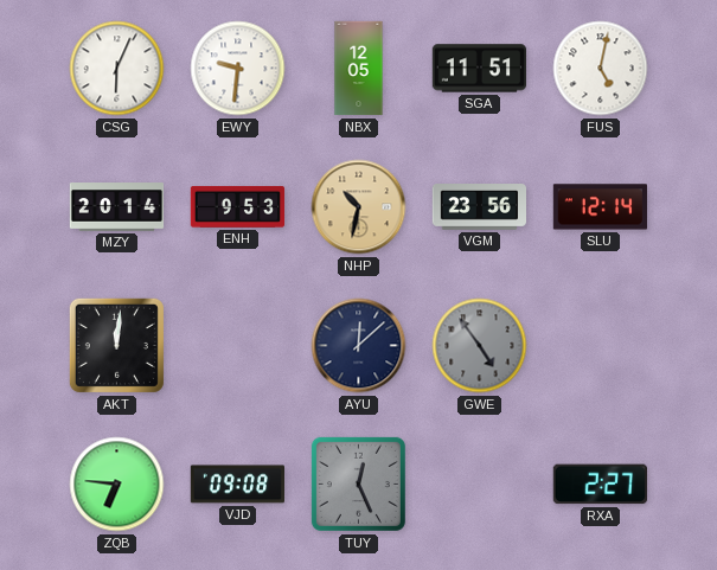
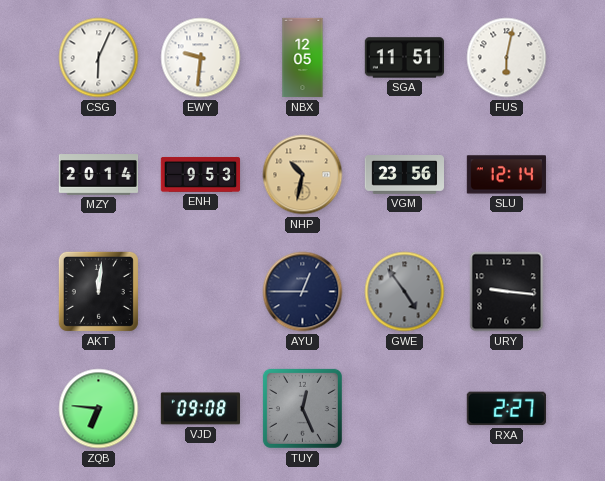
FUS: 5:02 -> 6:02
AYU: 12:08 -> 12:45
URY: none -> 9:16
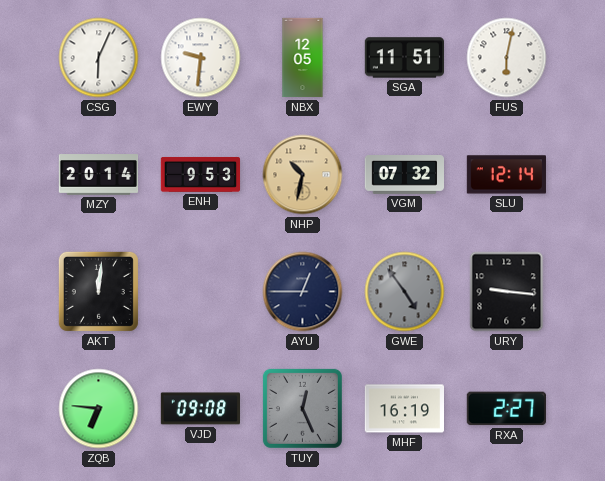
VGM: 23:56 -> 07:32
MHF: none -> 16:19
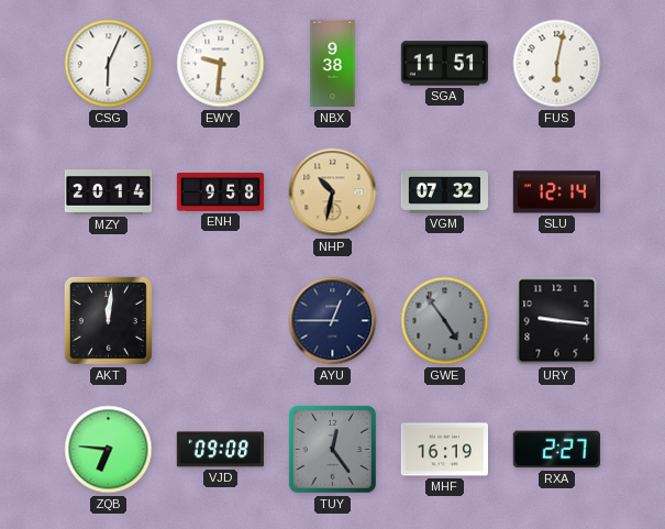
NBX: 12:05 -> 9:38
ENH: 9:53 -> 9:58
TUY: 12:26 -> 12:24
